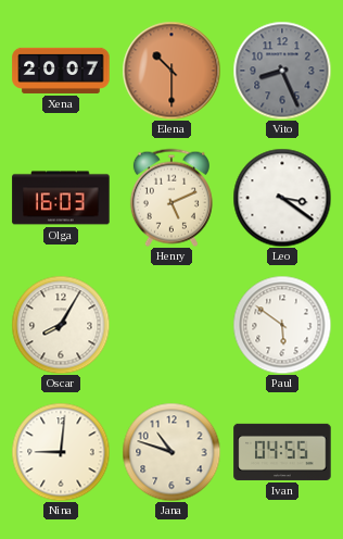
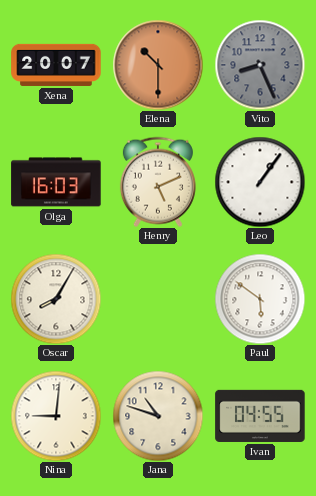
Leo: 3:21 -> 1:06
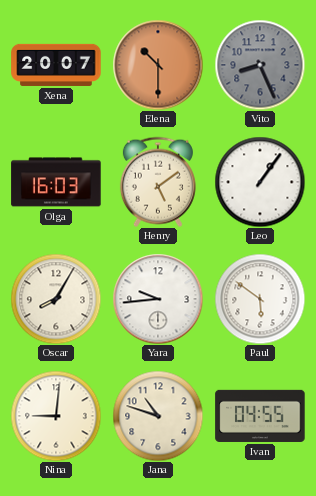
Henry: 5:11 -> 5:09
Yara: none -> 9:44
